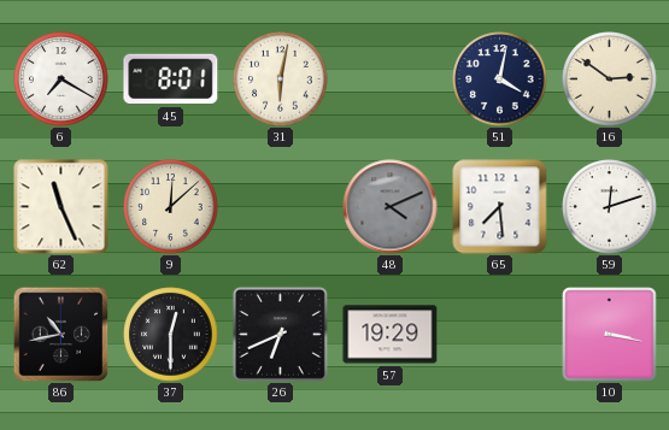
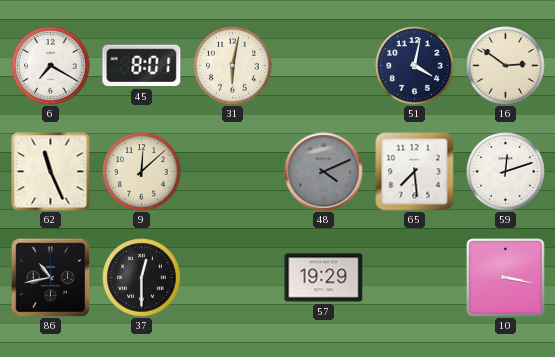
26: 6:41 -> none
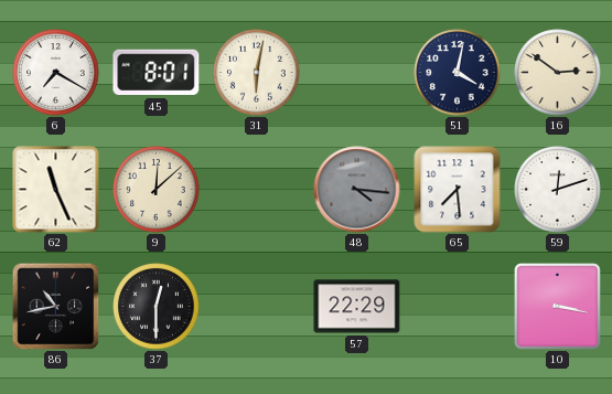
48: 4:11 -> 4:16
57: 19:29 -> 22:29
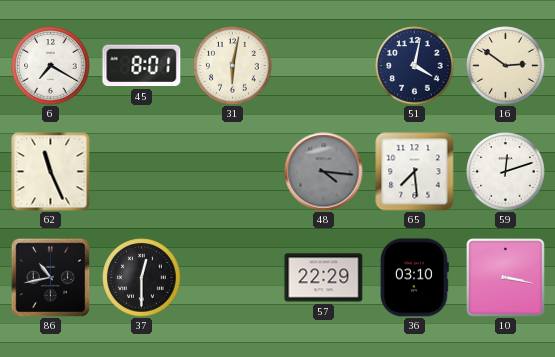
9: 12:08 -> none
36: none -> 03:10
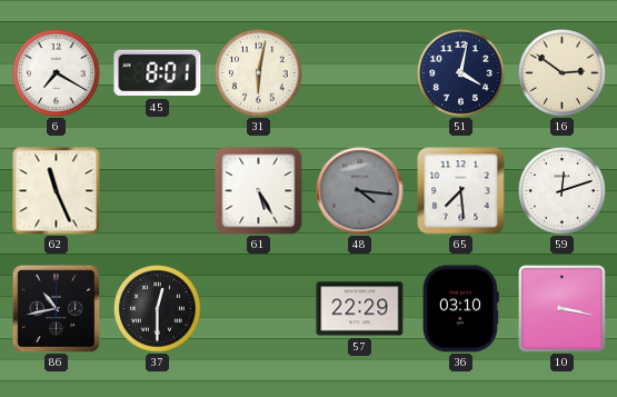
61: none -> 5:25
